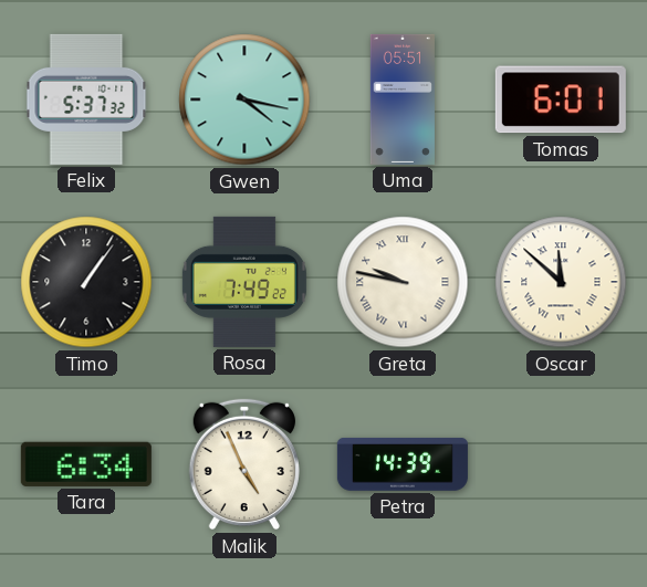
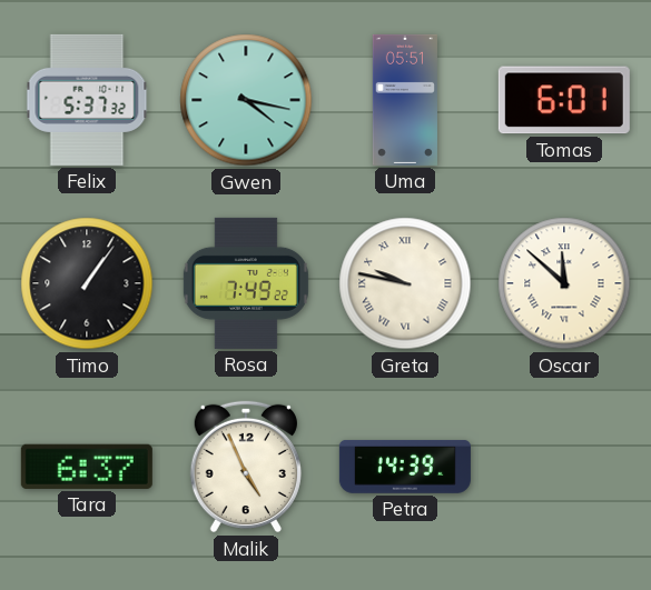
Tara: 6:34 -> 6:37
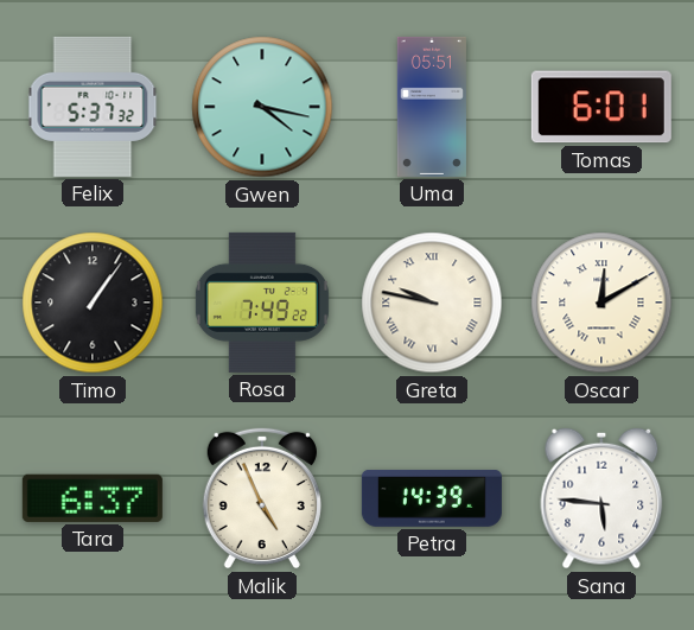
Oscar: 11:52 -> 12:10
Sana: none -> 5:46
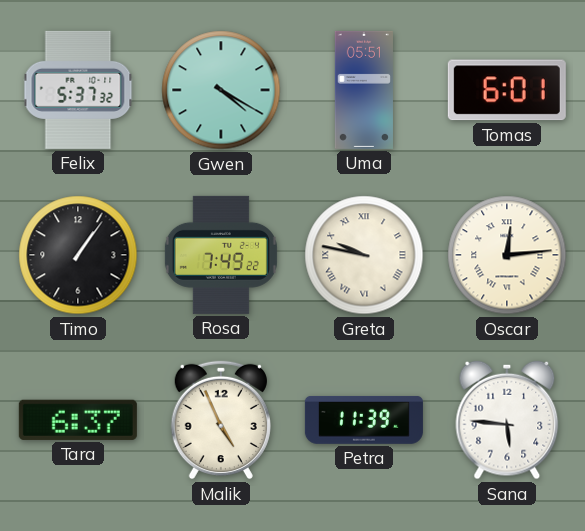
Gwen: 4:17 -> 4:20
Oscar: 12:10 -> 12:14
Petra: 14:39 -> 11:39
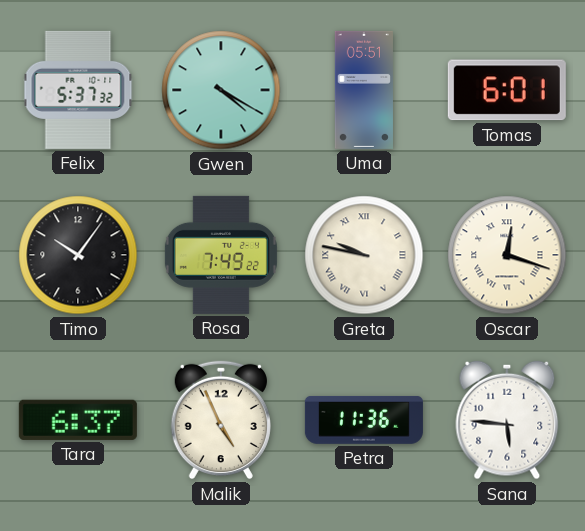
Timo: 1:06 -> 10:06
Oscar: 12:14 -> 12:18
Petra: 11:39 -> 11:36
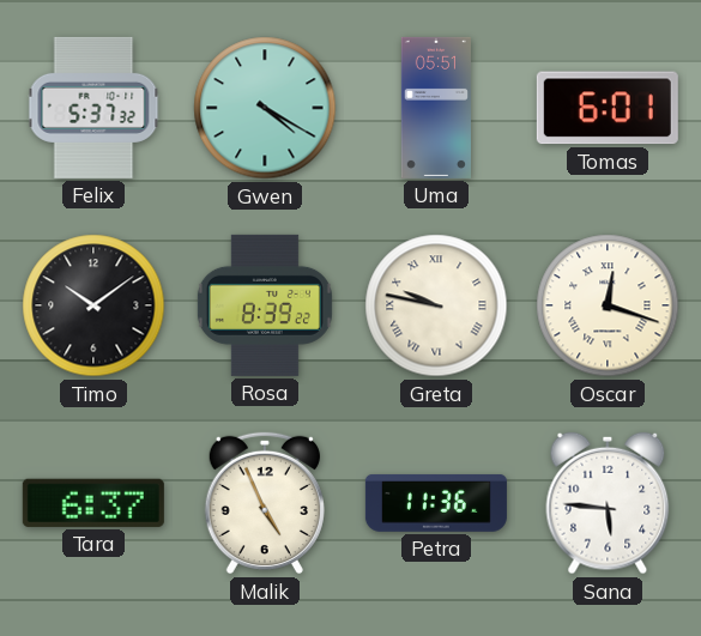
Timo: 10:06 -> 10:09
Rosa: 7:49 -> 8:39
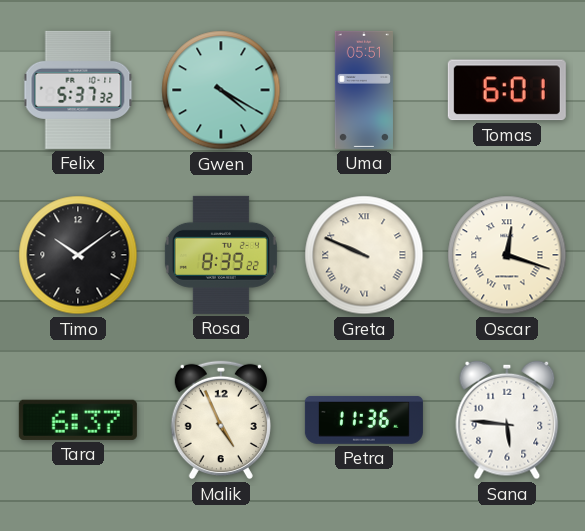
Greta: 9:47 -> 9:49
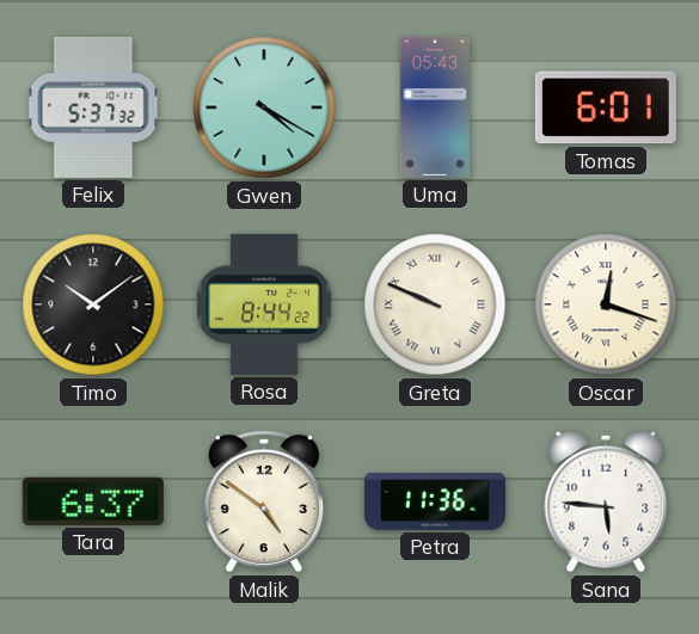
Uma: 05:51 -> 05:43
Rosa: 8:39 -> 8:44
Malik: 4:56 -> 4:51
